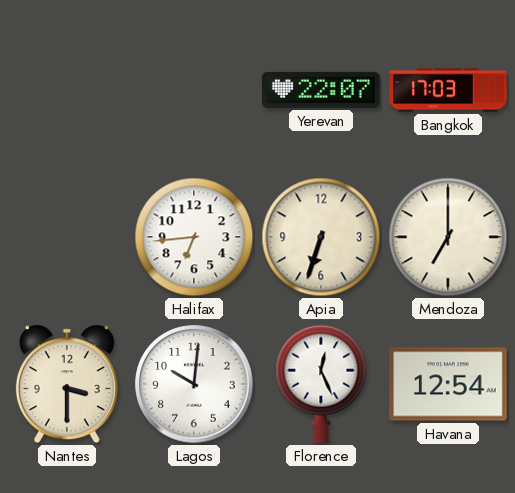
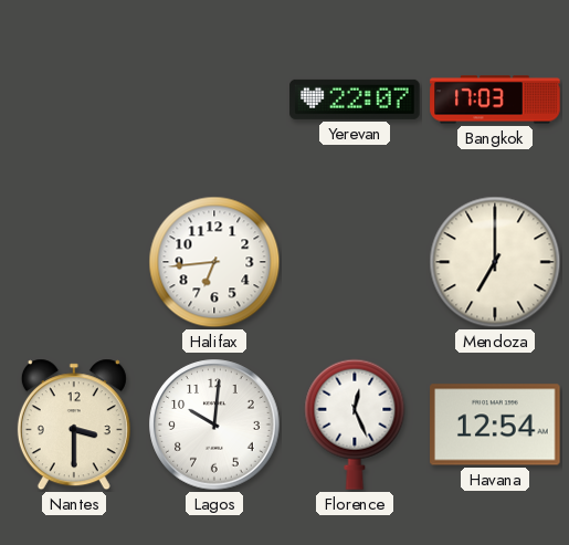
Apia: 6:33 -> none
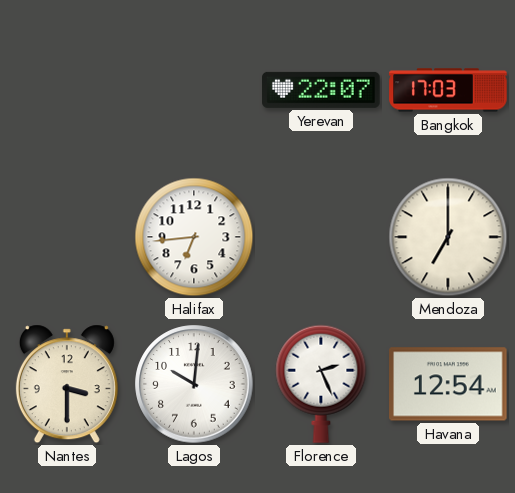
Florence: 12:26 -> 2:26
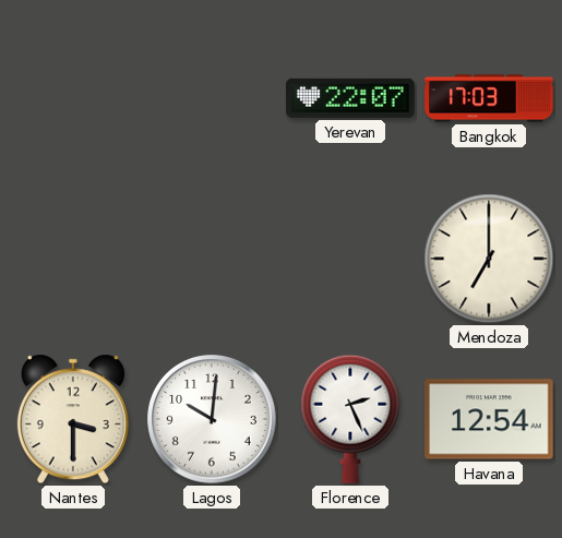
Halifax: 6:44 -> none
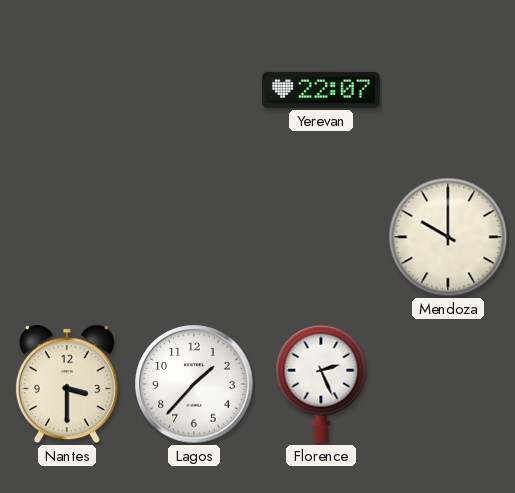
Bangkok: 17:03 -> none
Mendoza: 7:00 -> 10:00
Lagos: 10:01 -> 1:37
Havana: 12:54 -> none
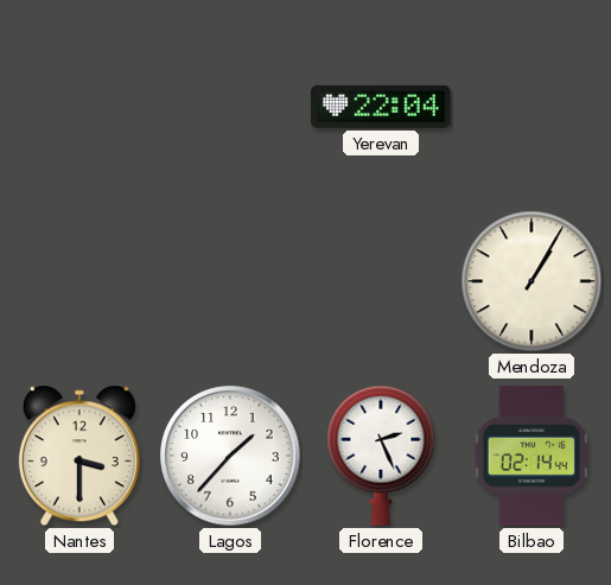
Yerevan: 22:07 -> 22:04
Mendoza: 10:00 -> 1:05
Bilbao: none -> 02:14
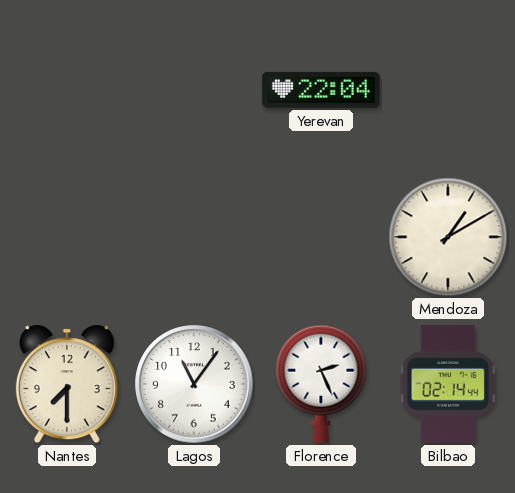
Mendoza: 1:05 -> 1:10
Nantes: 3:30 -> 7:30
Lagos: 1:37 -> 11:06
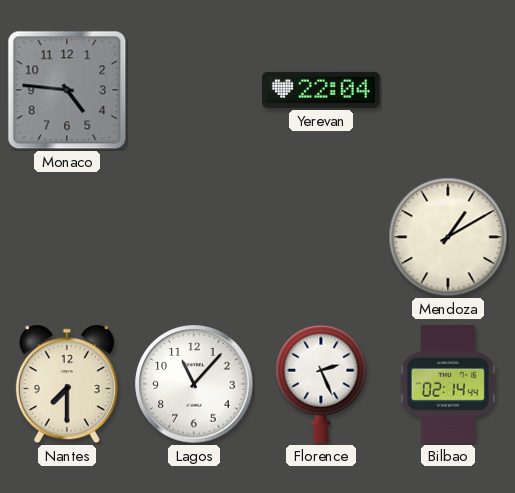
Monaco: none -> 4:46
Lagos: 11:06 -> 11:07
